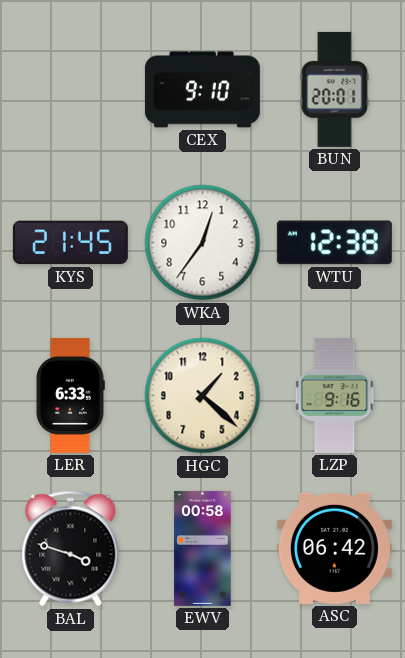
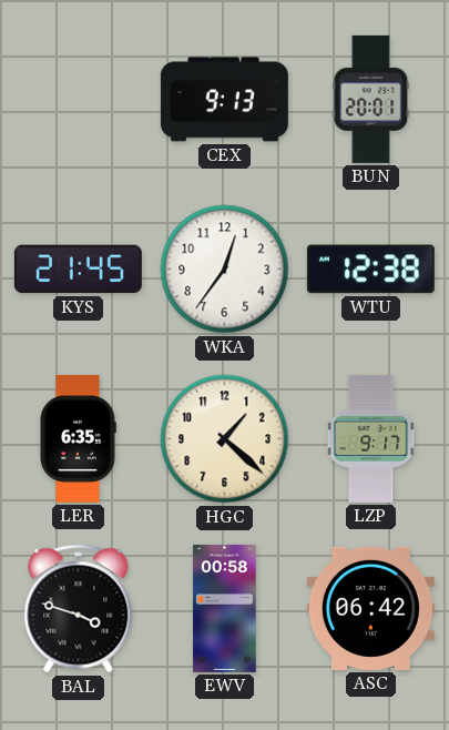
CEX: 9:10 -> 9:13
LER: 6:33 -> 6:35
LZP: 9:16 -> 9:17
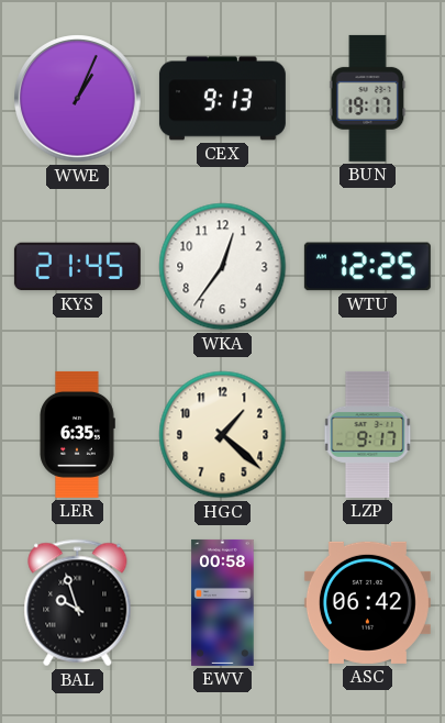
WWE: none -> 1:04
BUN: 20:01 -> 19:17
WTU: 12:38 -> 12:25
BAL: 3:48 -> 9:57
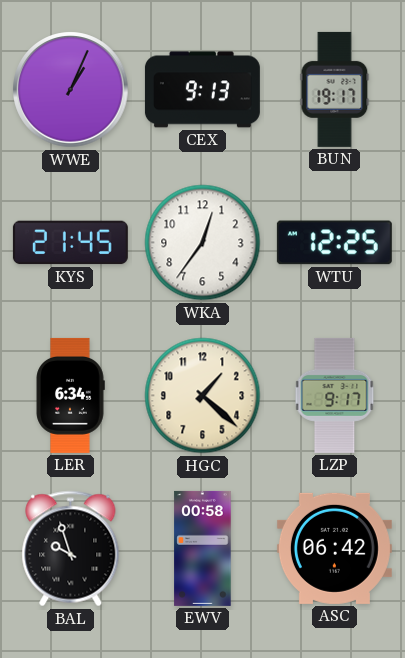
LER: 6:35 -> 6:34
